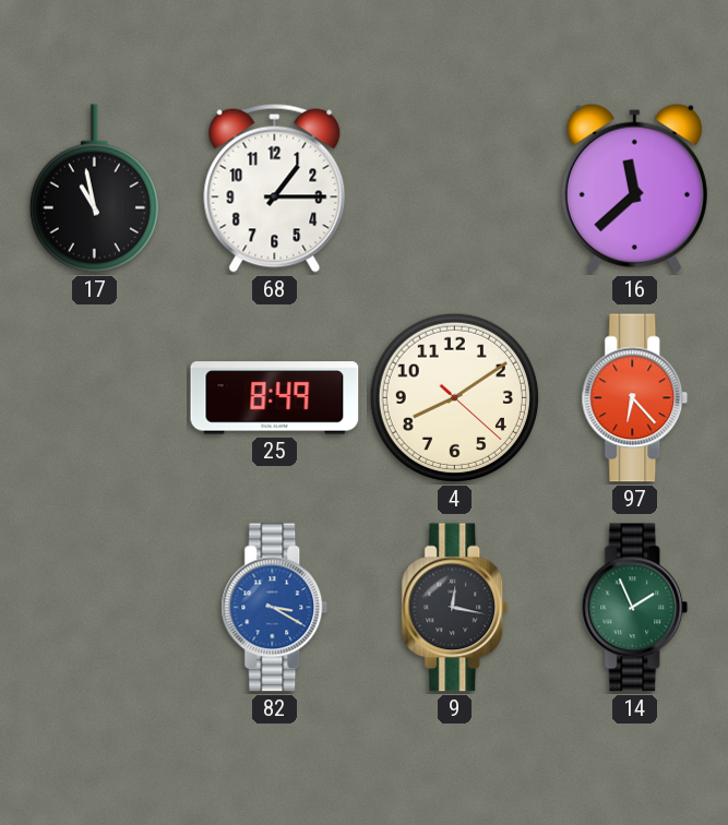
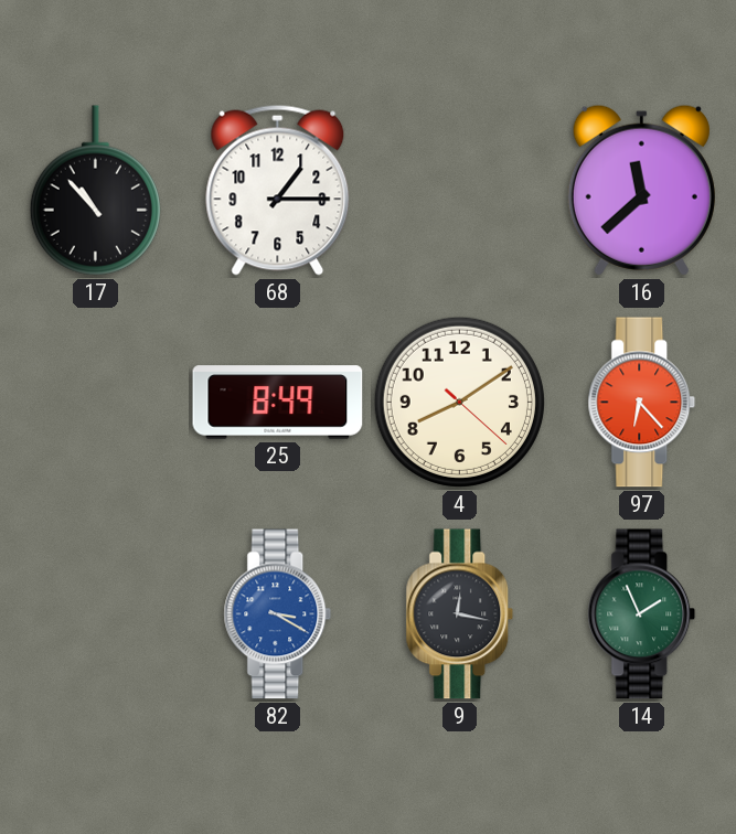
17: 10:58 -> 10:53
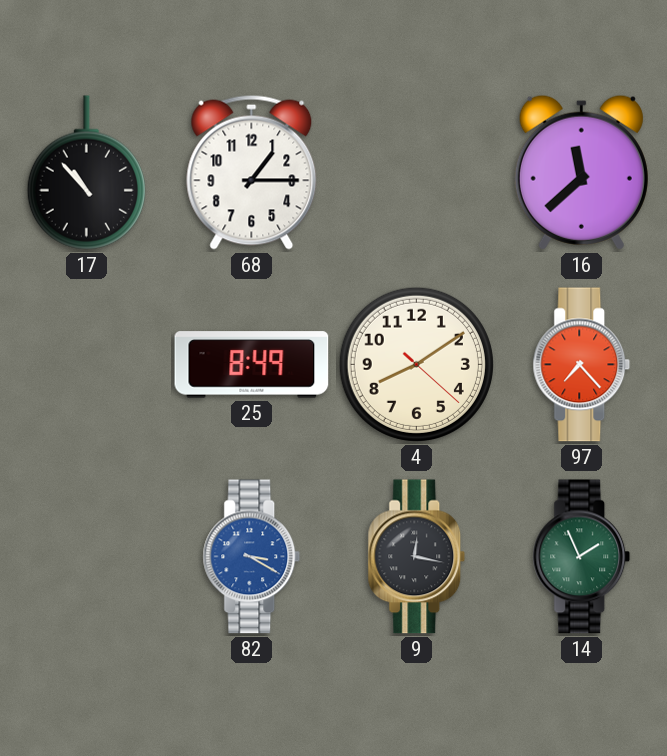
97: 6:23 -> 7:23
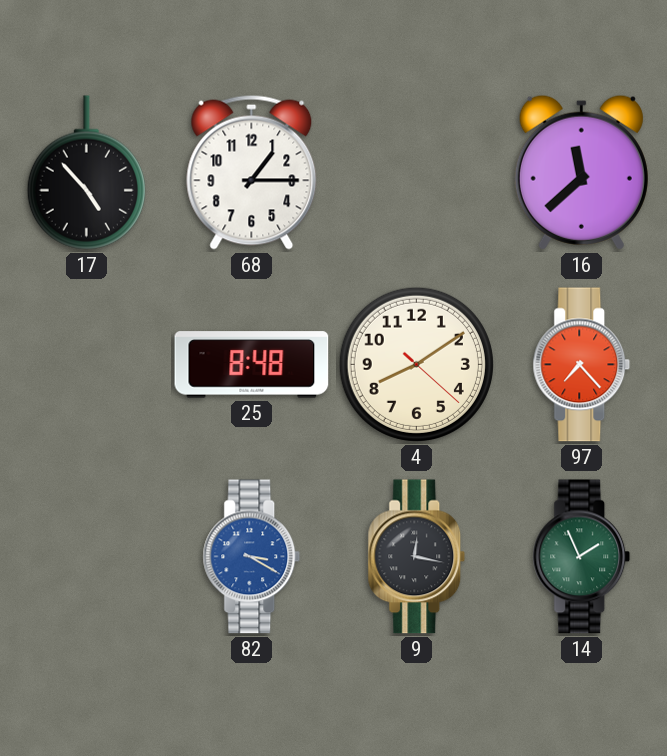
17: 10:53 -> 4:53
25: 8:49 -> 8:48
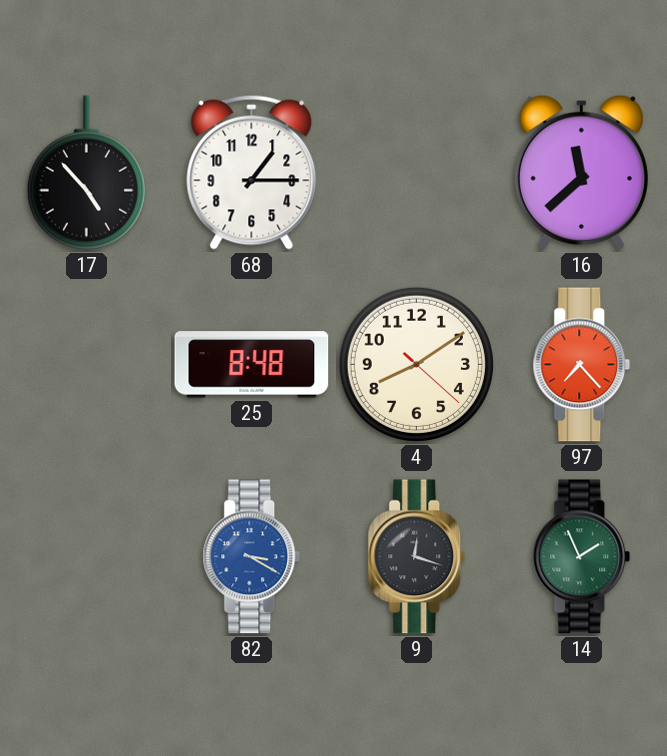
9: 12:17 -> 12:18
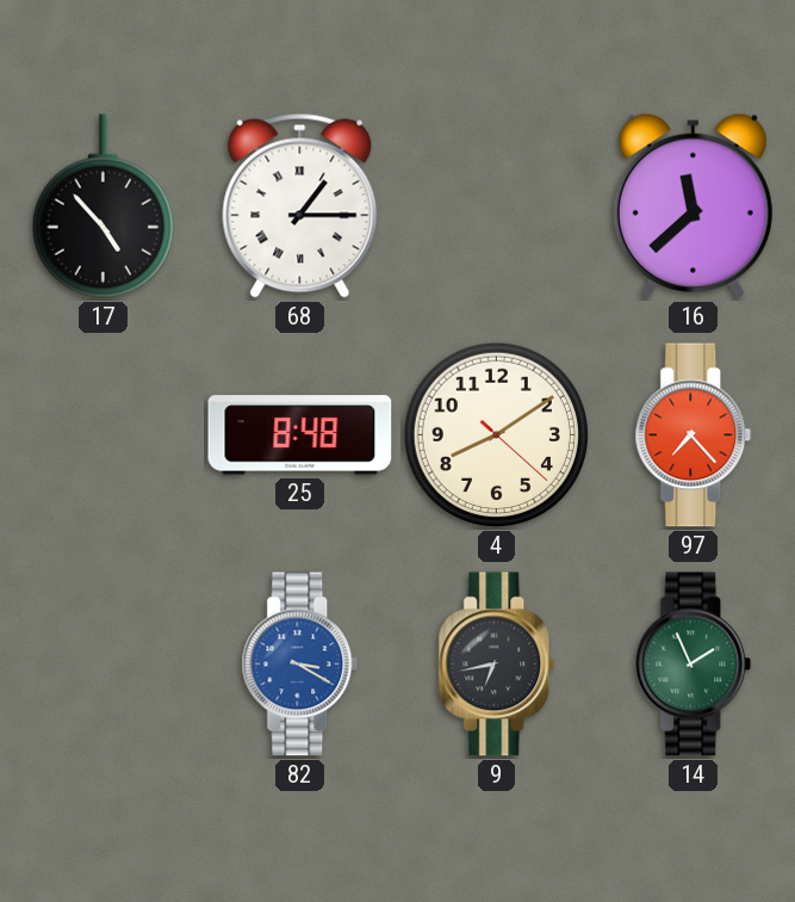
68 numerals: Arabic -> Roman
9: 12:18 -> 6:43
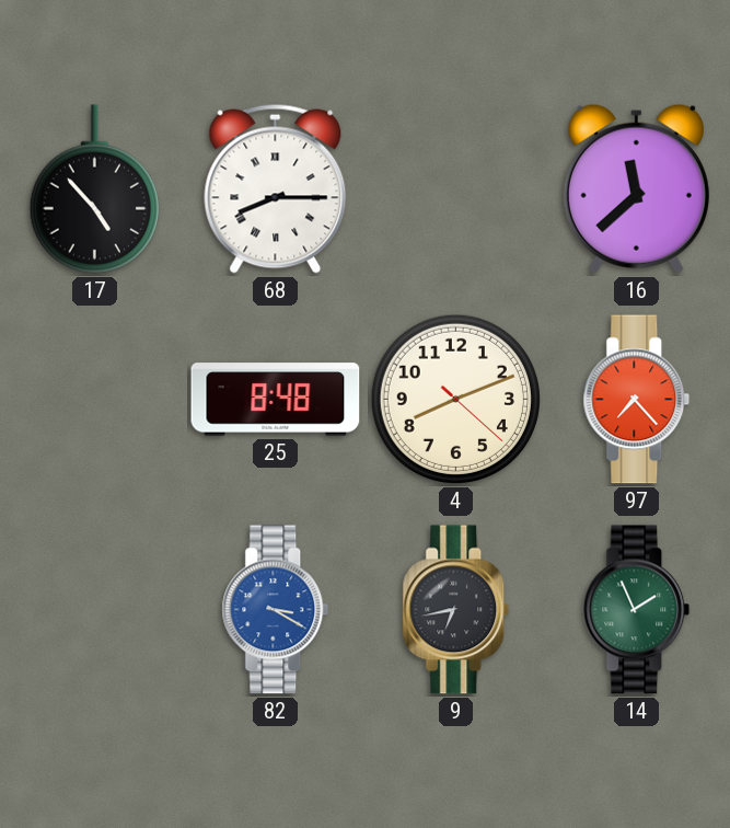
68: 1:15 -> 8:15
4: 8:09 -> 8:11
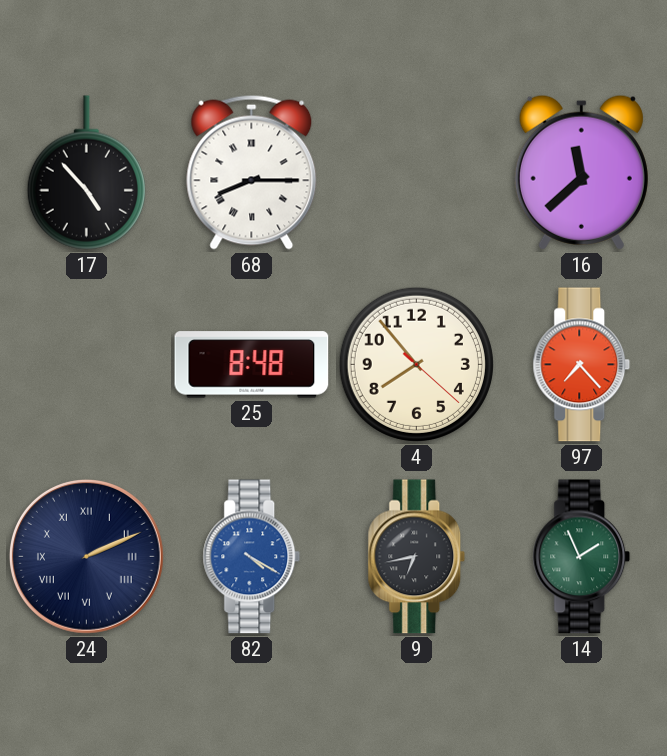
4: 8:11 -> 7:53
24: none -> 2:11
82: 3:20 -> 4:20
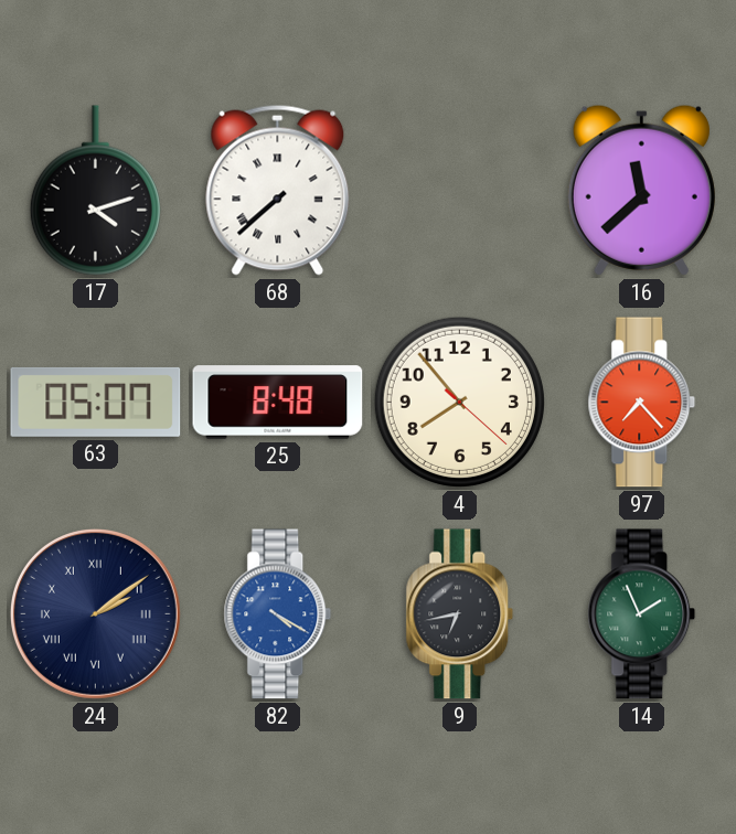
17: 4:53 -> 4:12
68: 8:15 -> 7:38
63: none -> 05:07
24: 2:11 -> 2:09
